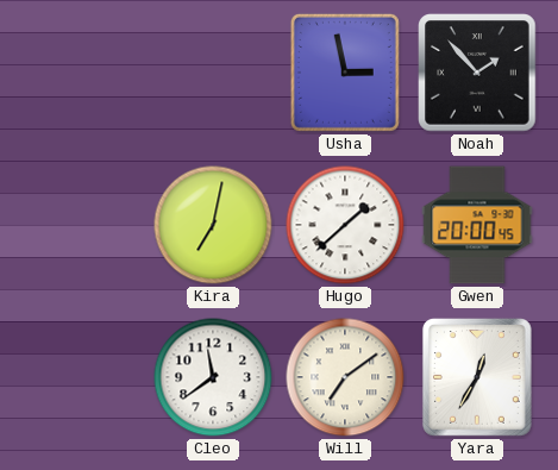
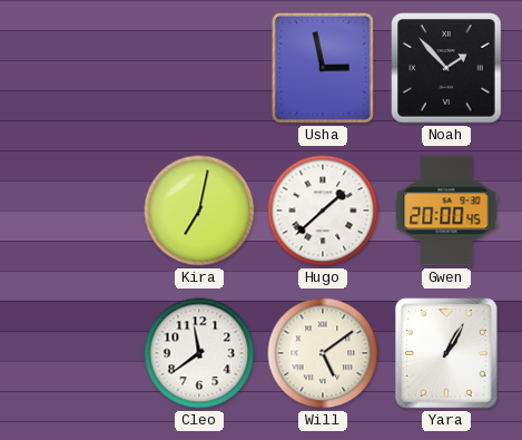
Will: 7:09 -> 5:09
Yara: 12:35 -> 1:05
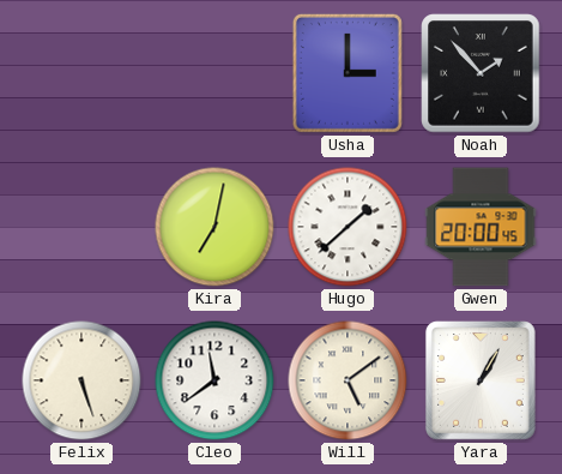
Usha: 2:58 -> 3:00
Felix: none -> 5:27
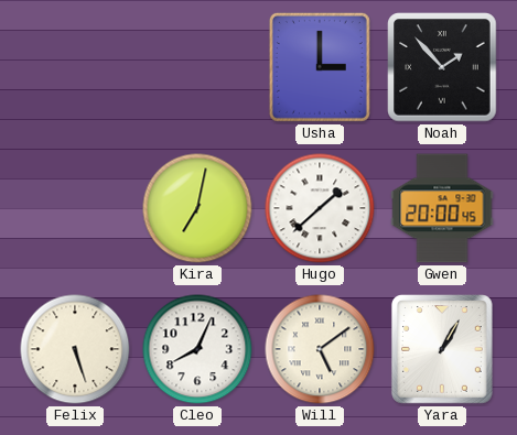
Cleo: 11:39 -> 8:04
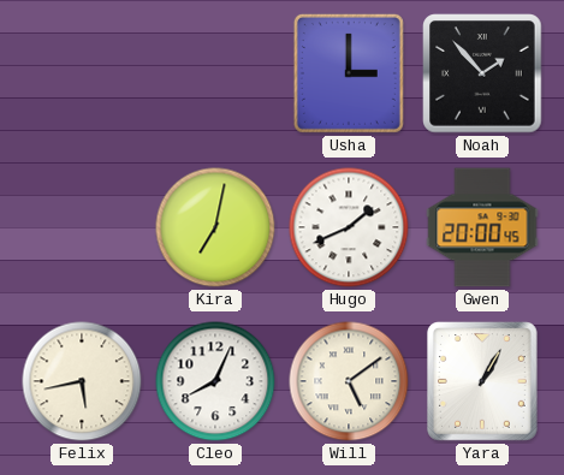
Hugo: 1:38 -> 1:41
Felix: 5:27 -> 5:43
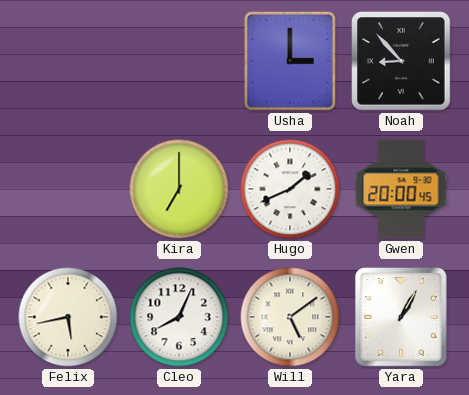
Noah: 1:53 -> 8:53
Kira: 7:02 -> 7:00
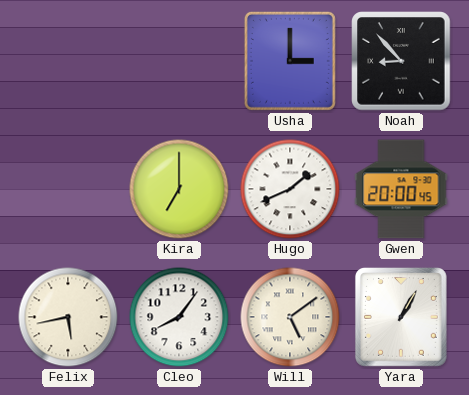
Cleo: 8:04 -> 8:06
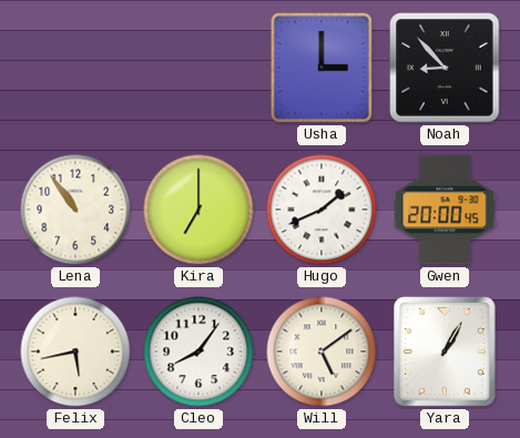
Lena: none -> 10:54
